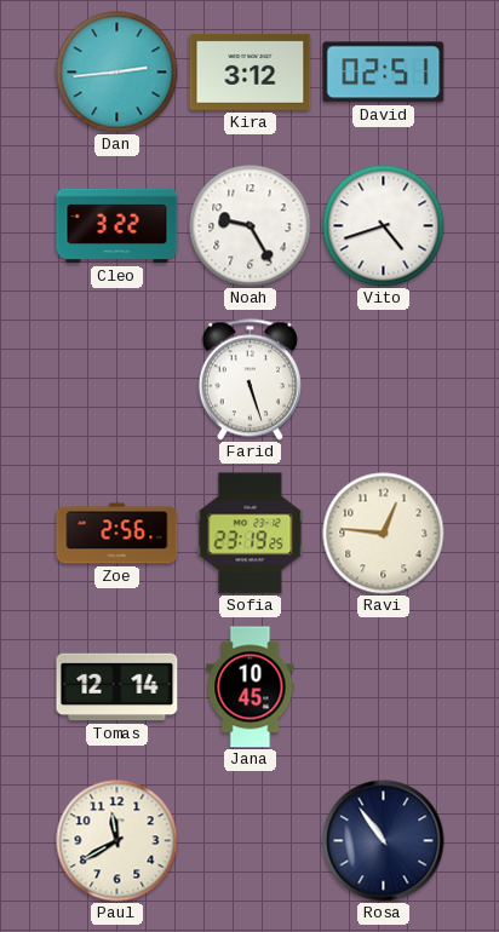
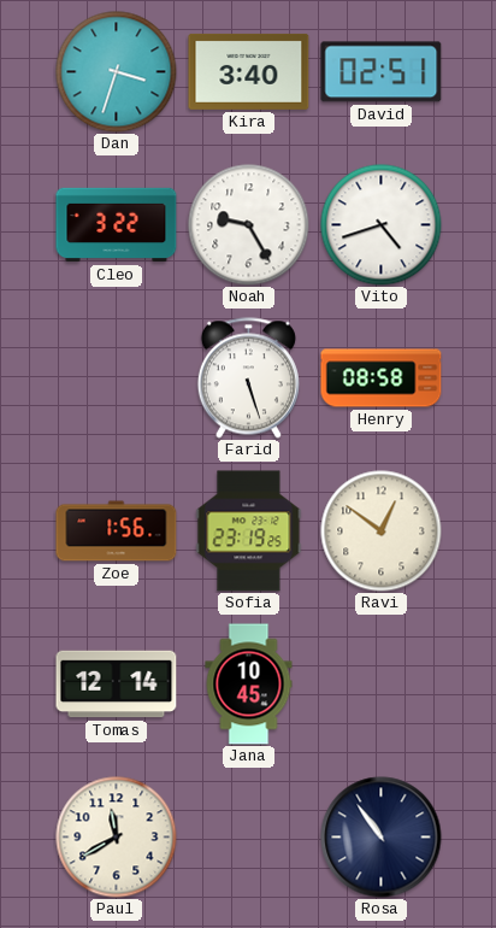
Dan: 2:44 -> 3:33
Kira: 3:12 -> 3:40
Henry: none -> 08:58
Zoe: 2:56 -> 1:56
Ravi: 12:46 -> 12:51
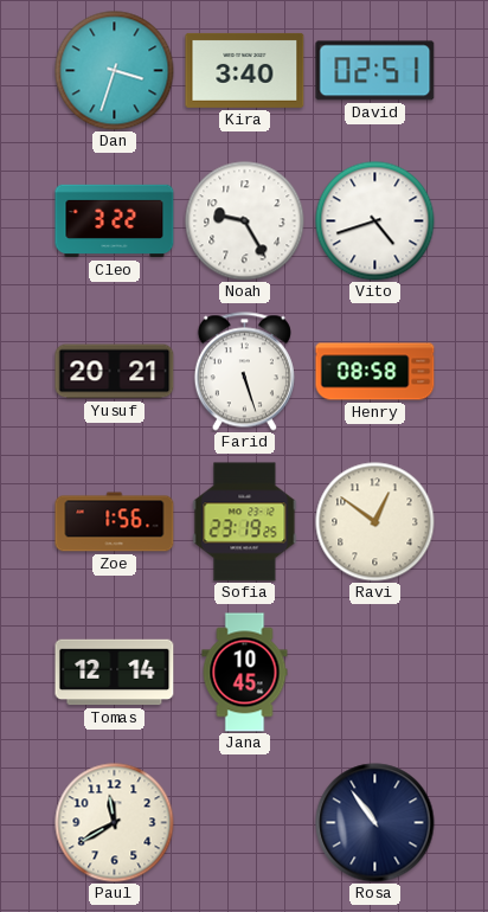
Yusuf: none -> 20:21
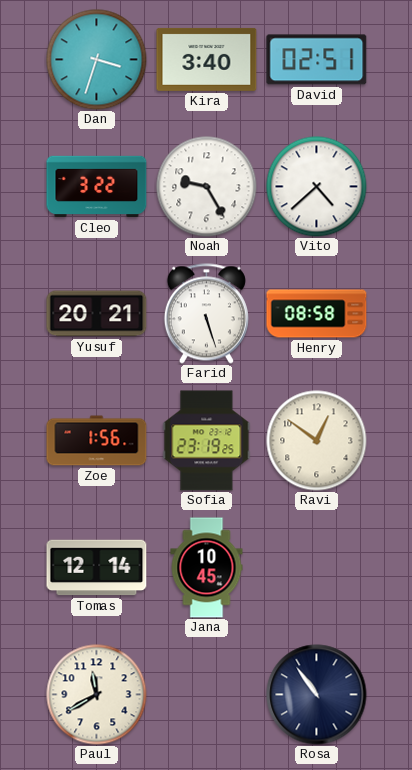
Vito: 4:42 -> 4:38
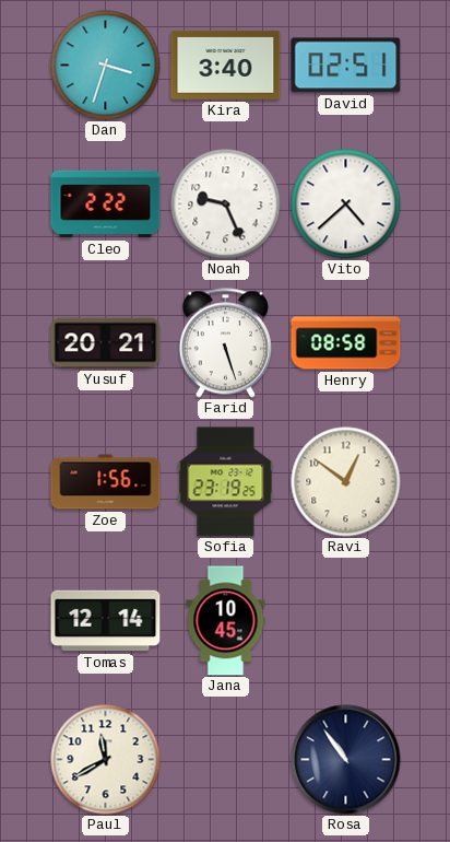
Cleo: 3:22 -> 2:22
Noah: 9:25 -> 9:26
